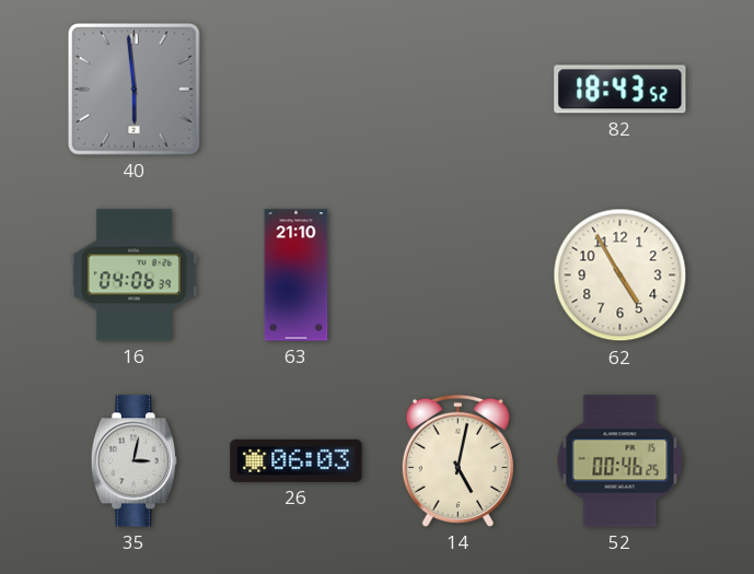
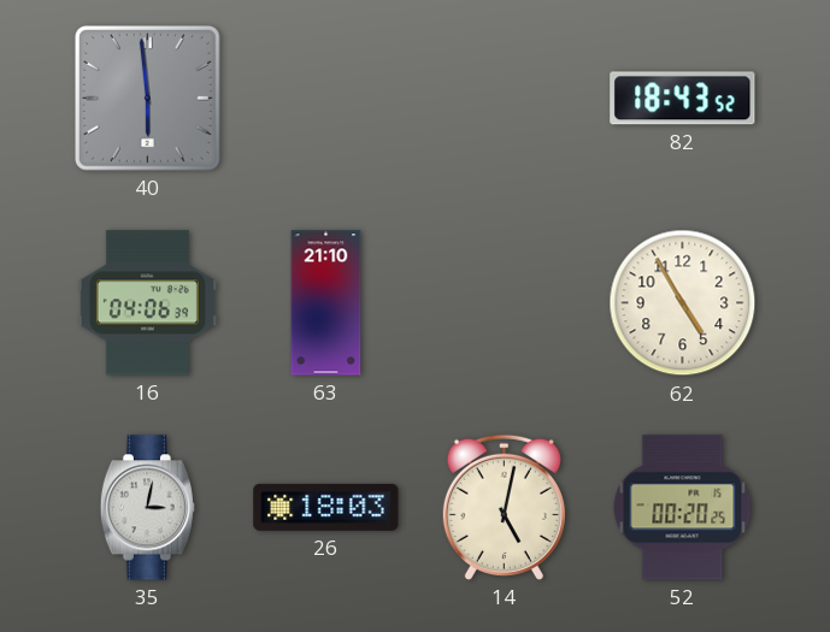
26: 06:03 -> 18:03
52: 00:46 -> 00:20
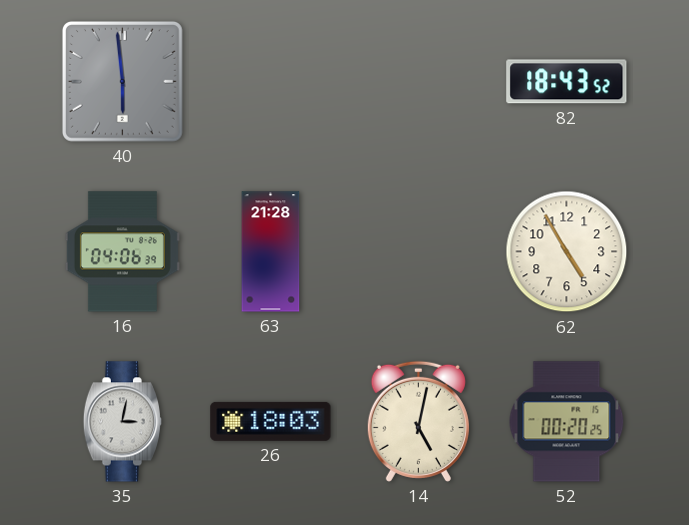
63: 21:10 -> 21:28
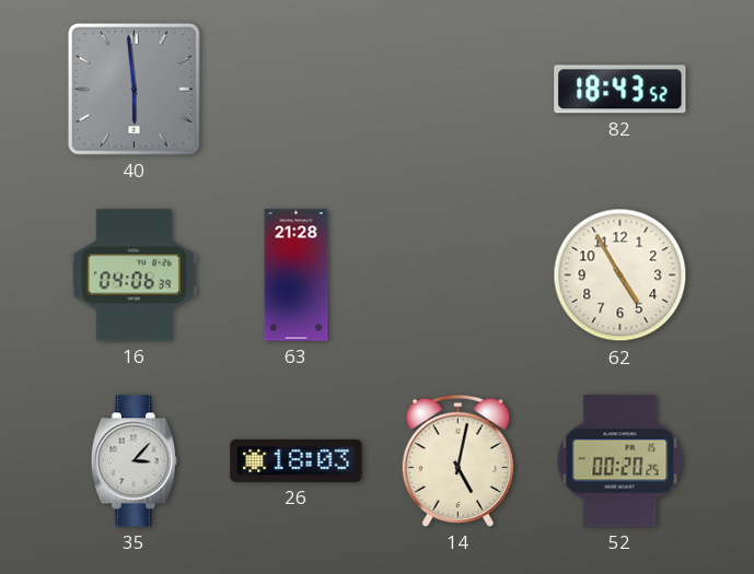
35: 3:02 -> 3:07
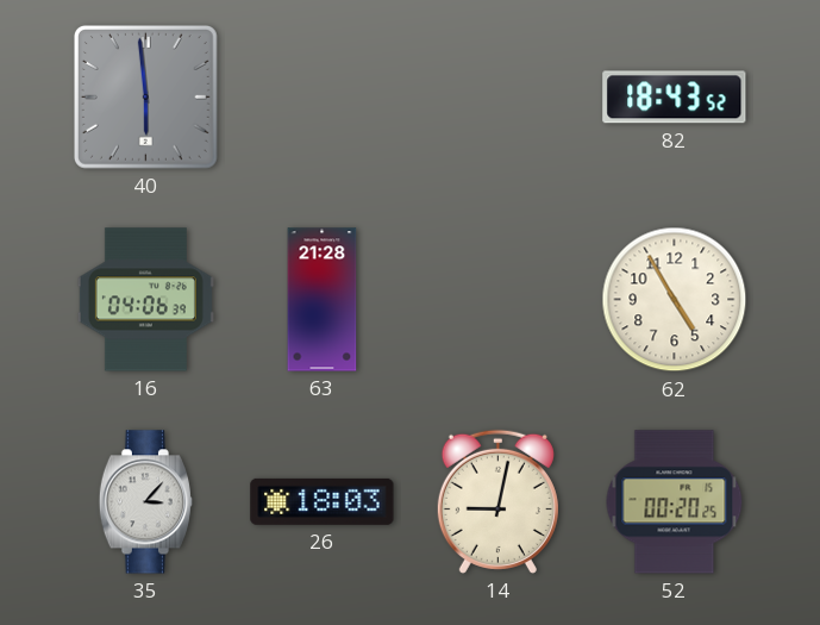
14: 5:02 -> 9:02
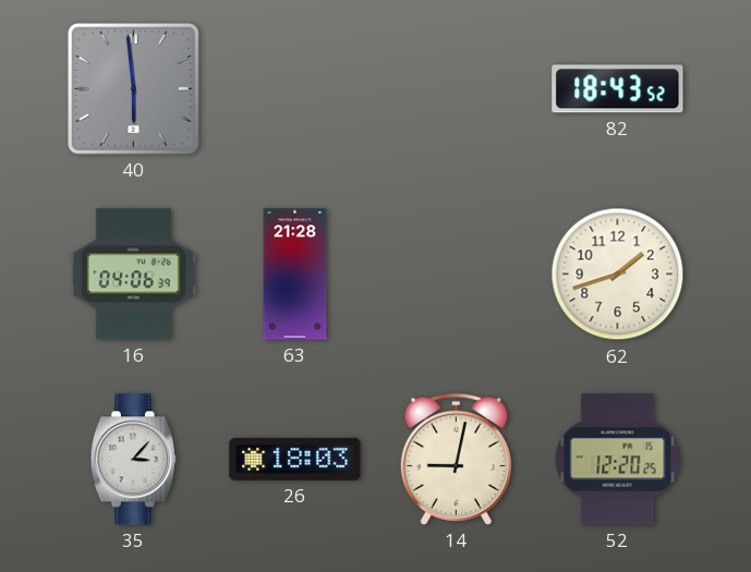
62: 4:55 -> 1:42
52: 00:20 -> 12:20
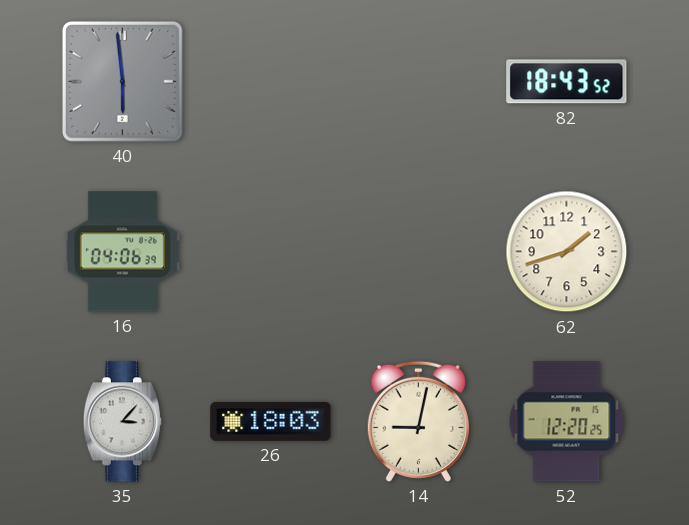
63: 21:28 -> none
